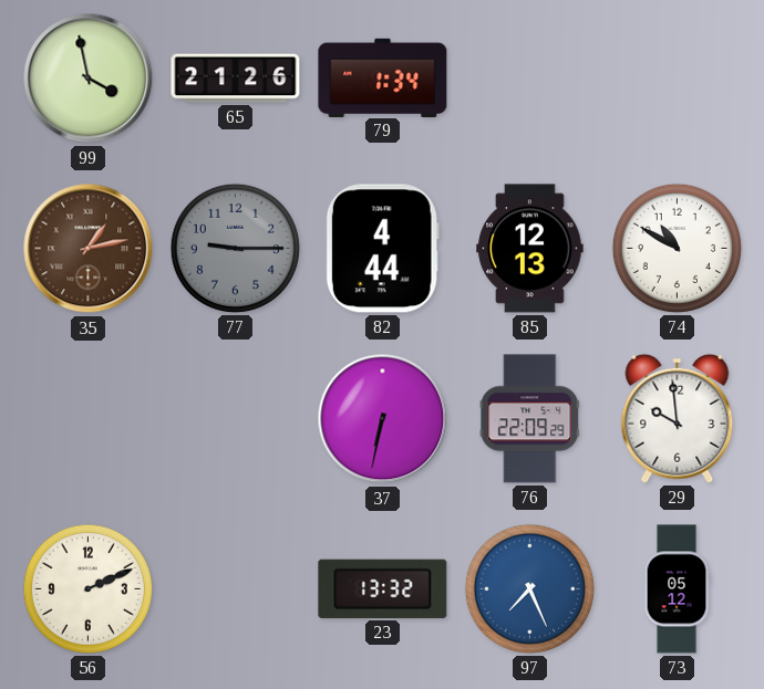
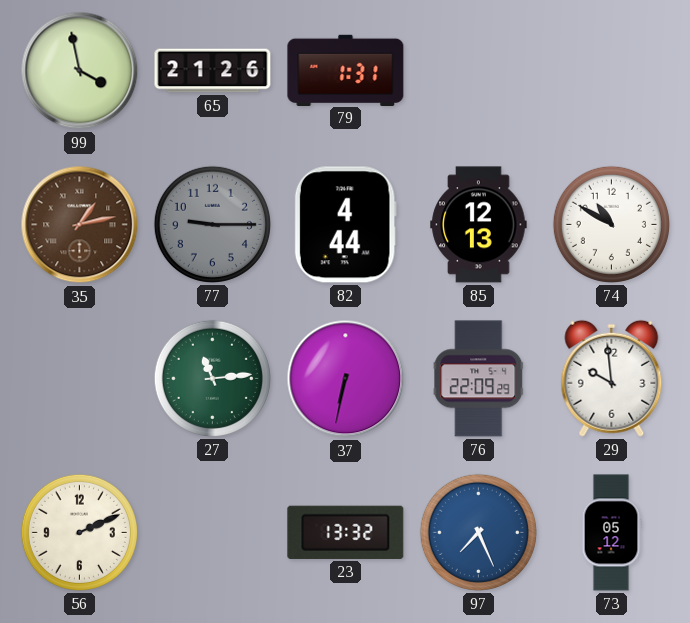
79: 1:34 -> 1:31
27: none -> 11:14
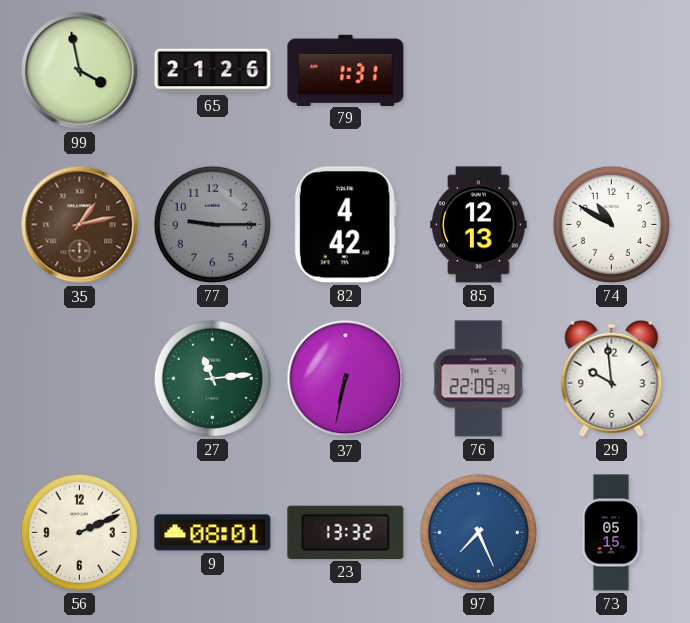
82: 4:44 -> 4:42
9: none -> 08:01
73: 05:12 -> 05:15
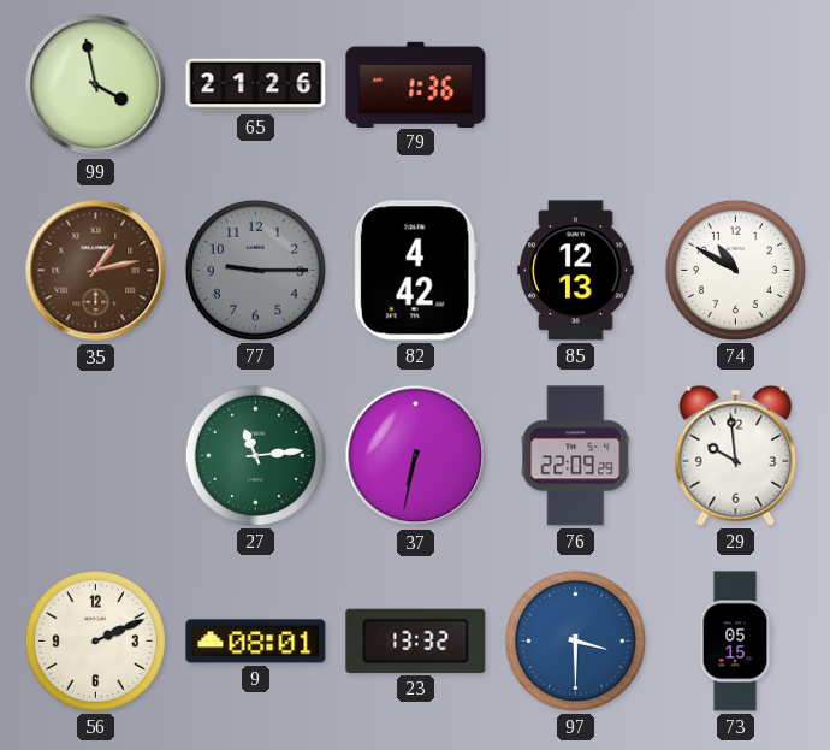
79: 1:31 -> 1:36
97: 7:26 -> 3:30
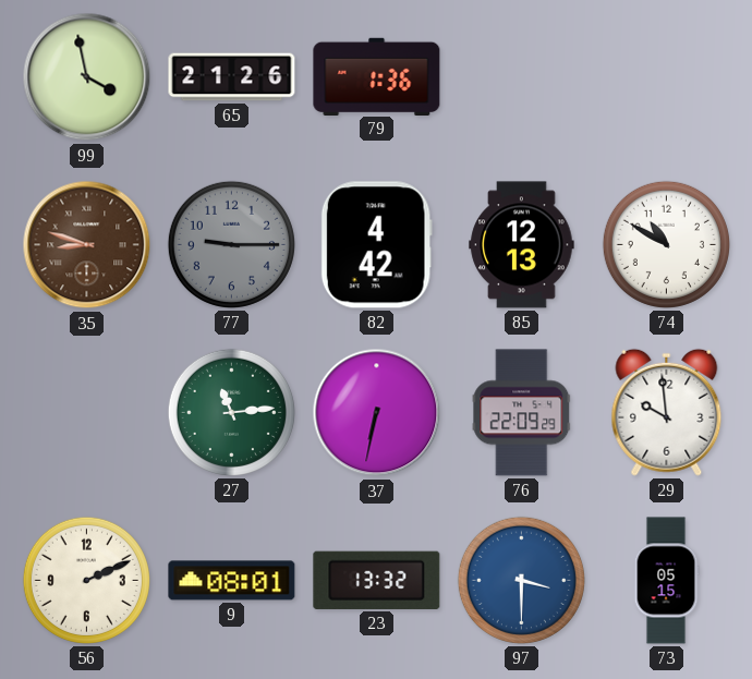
35: 1:13 -> 8:48
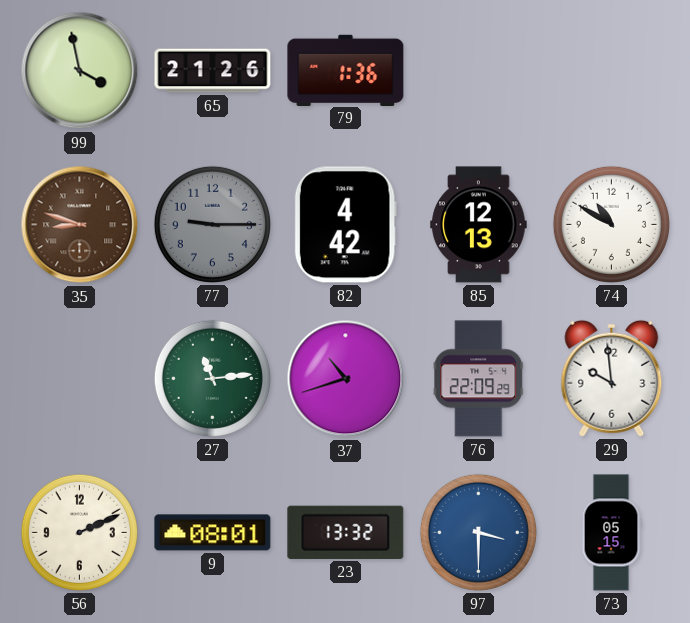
37: 6:32 -> 10:42
